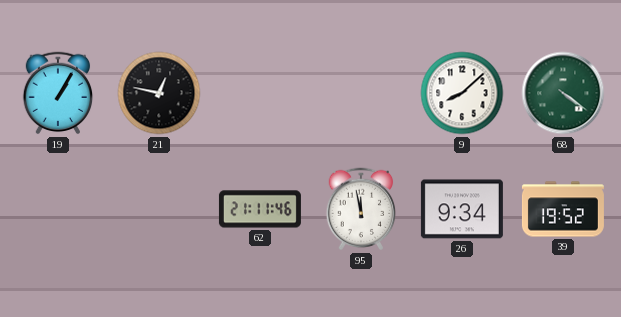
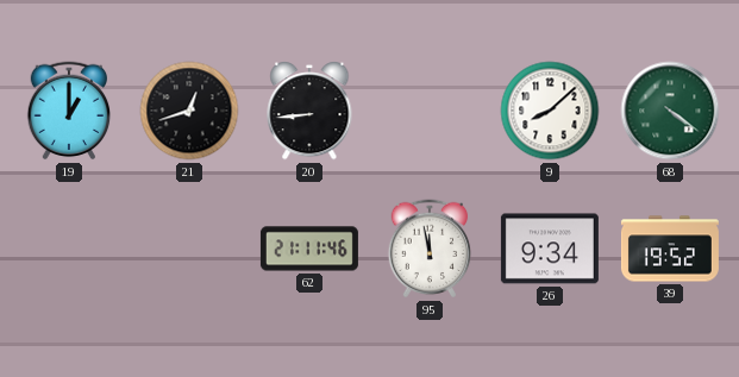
19: 1:05 -> 1:00
21: 12:47 -> 12:42
20: none -> 8:44
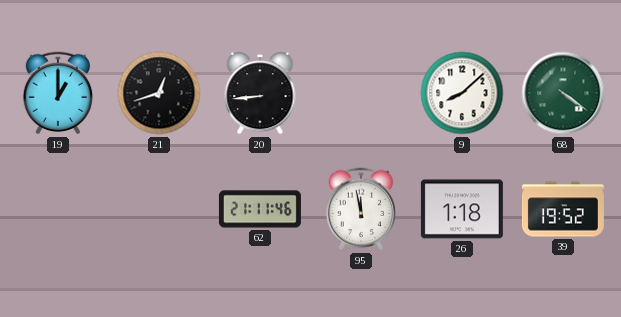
26: 9:34 -> 1:18
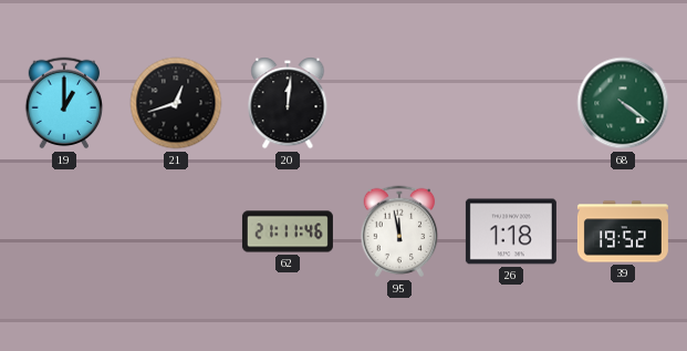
20: 8:44 -> 12:01
9: 8:08 -> none
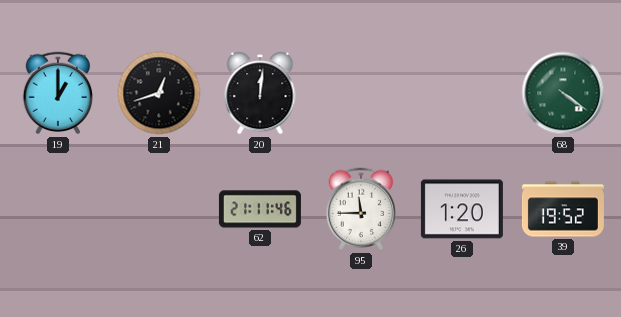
95: 11:58 -> 11:45
26: 1:18 -> 1:20
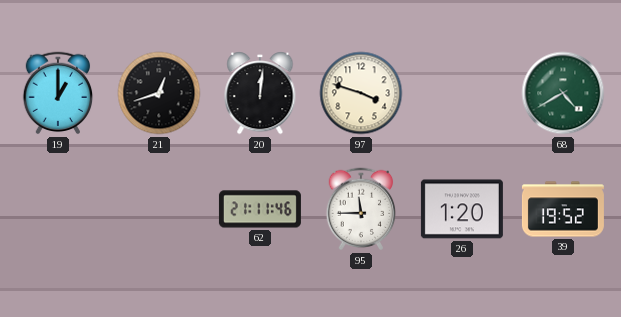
97: none -> 3:48
68: 4:21 -> 4:40
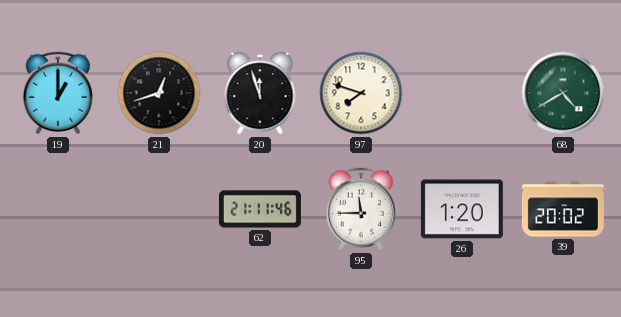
20: 12:01 -> 11:57
97: 3:48 -> 7:48
39: 19:52 -> 20:02
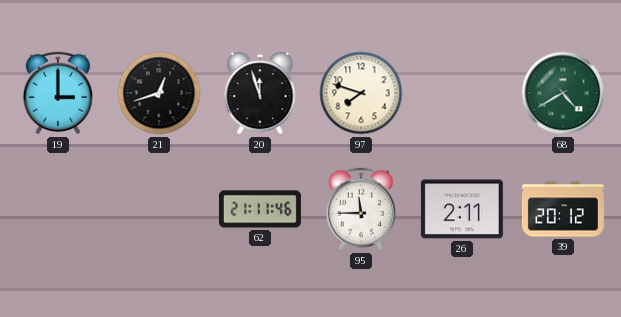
19: 1:00 -> 3:00
26: 1:20 -> 2:11
39: 20:02 -> 20:12
